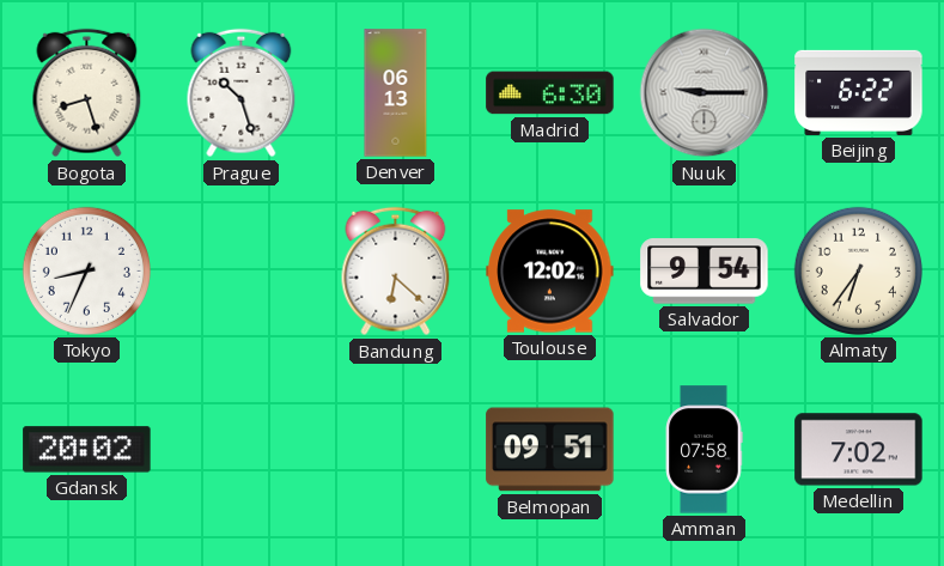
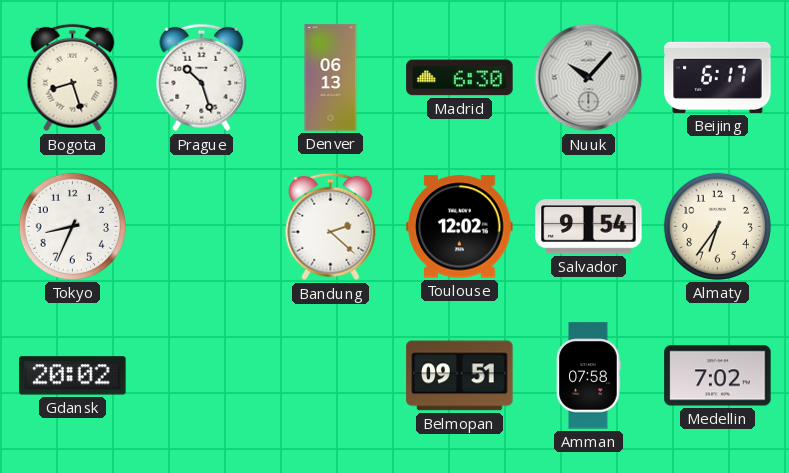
Nuuk: 9:15 -> 10:07
Beijing: 6:22 -> 6:17
Bandung: 6:22 -> 2:22
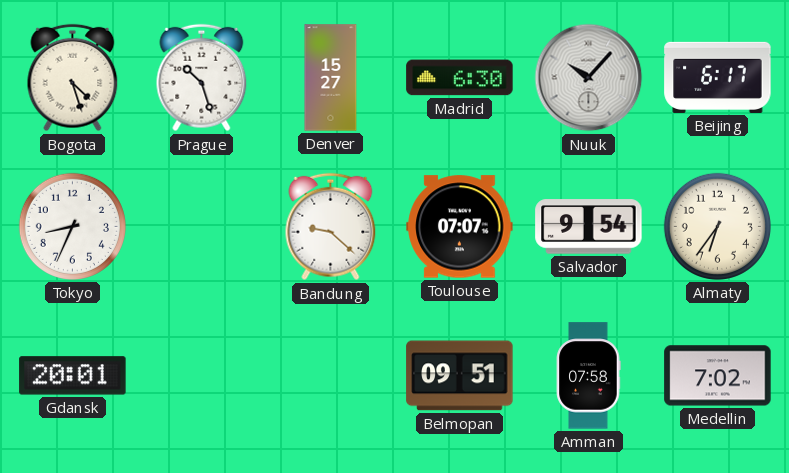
Bogota: 8:27 -> 4:27
Denver: 06:13 -> 15:27
Bandung: 2:22 -> 9:22
Toulouse: 12:02 -> 07:07
Gdansk: 20:02 -> 20:01
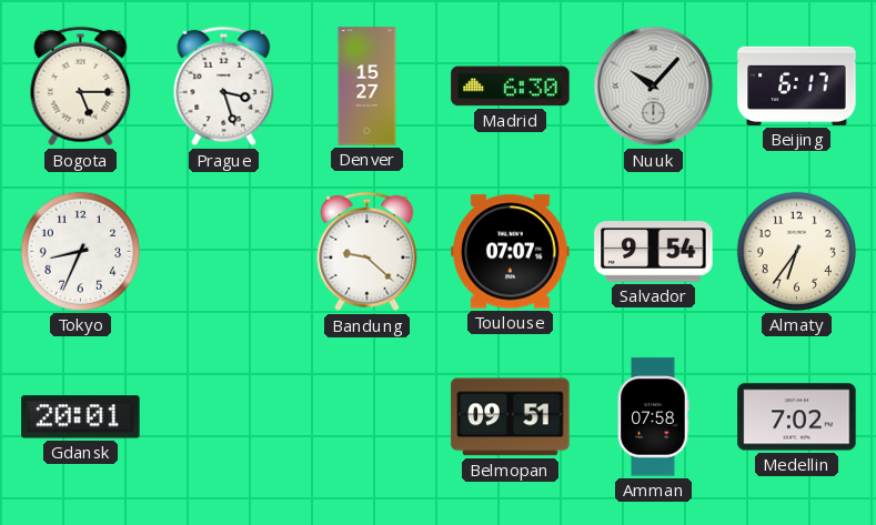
Bogota: 4:27 -> 5:15
Prague: 10:27 -> 3:27
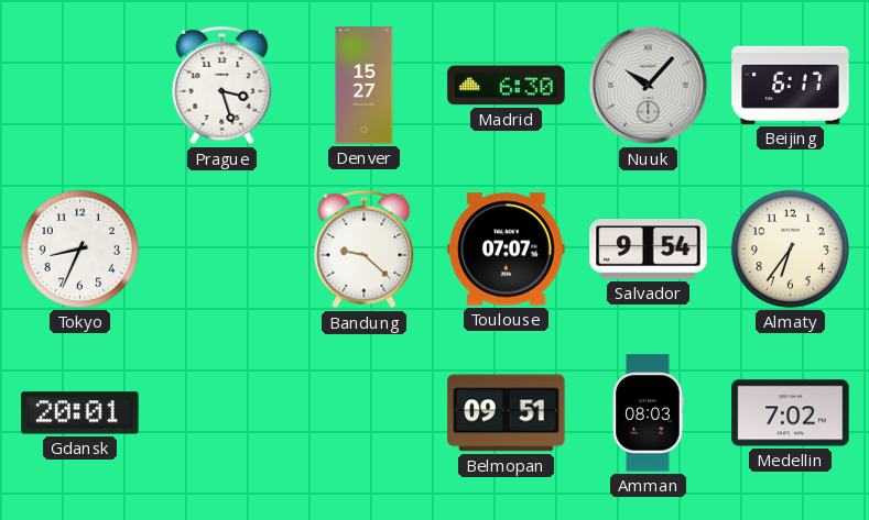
Bogota: 5:15 -> none
Amman: 07:58 -> 08:03
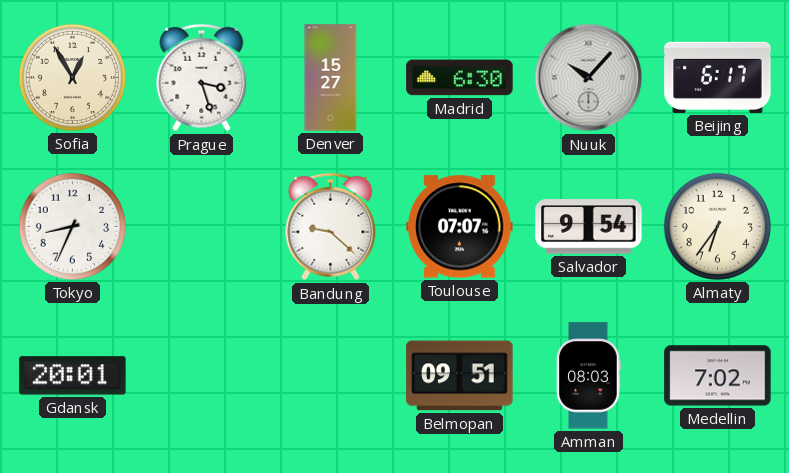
Sofia: none -> 12:55
